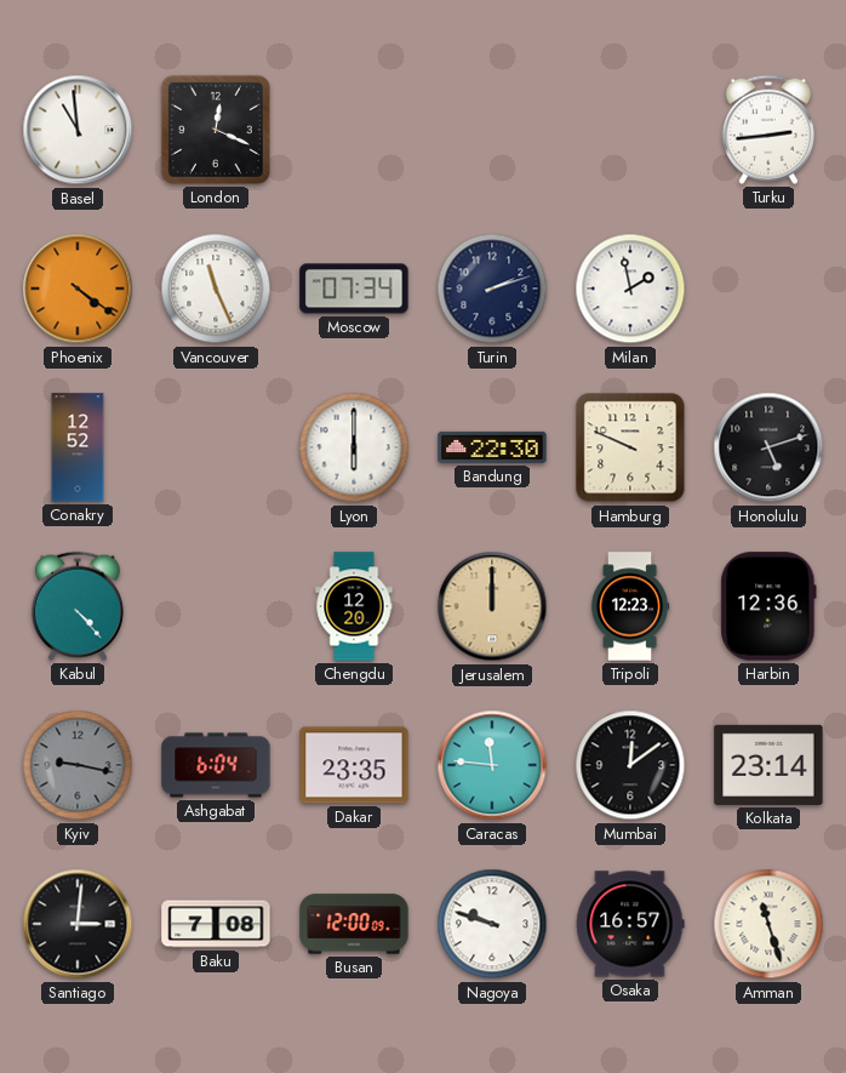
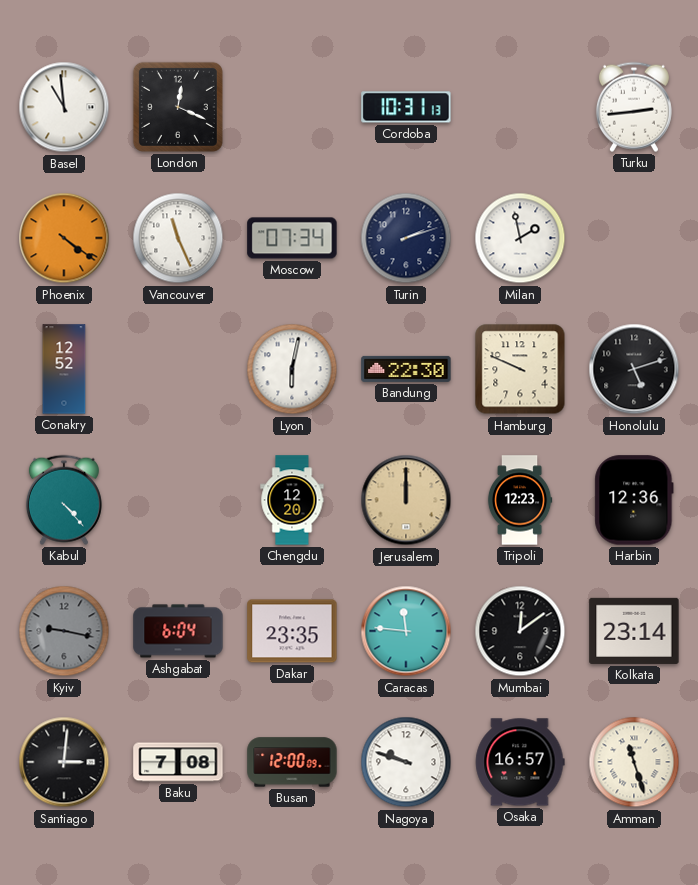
Cordoba: none -> 10:31
Lyon: 6:00 -> 6:02
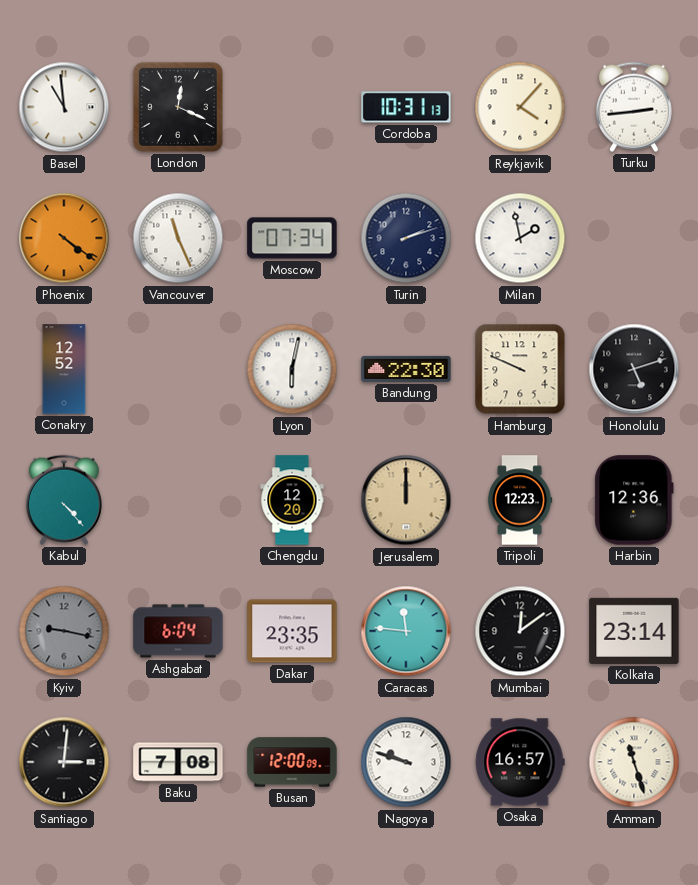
Reykjavik: none -> 4:07
